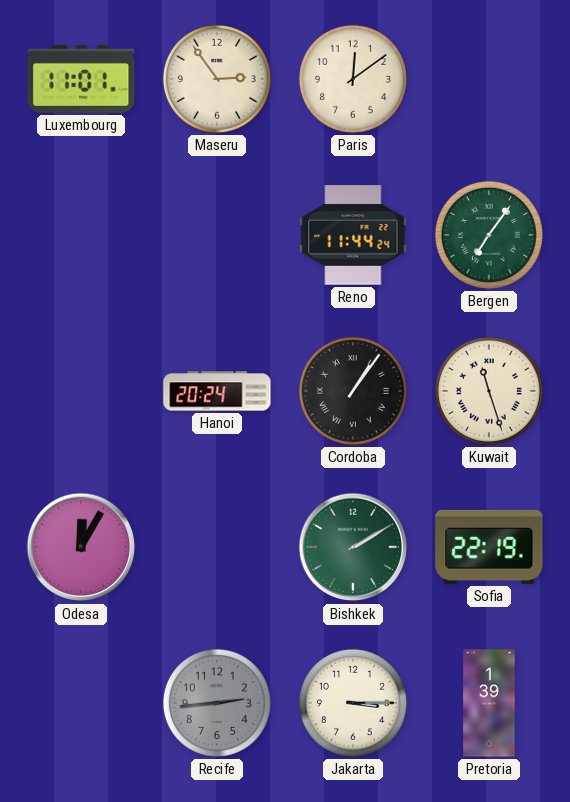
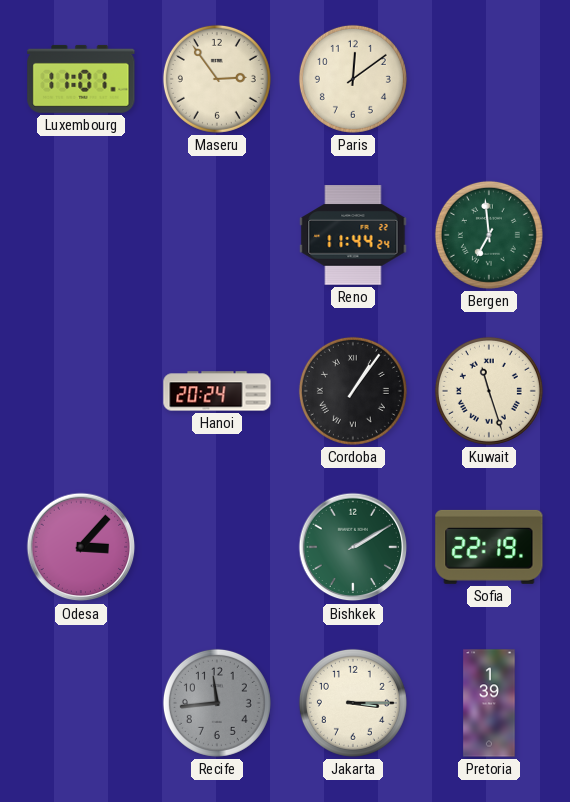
Bergen: 7:06 -> 6:59
Odesa: 12:05 -> 3:07
Recife: 2:44 -> 11:44
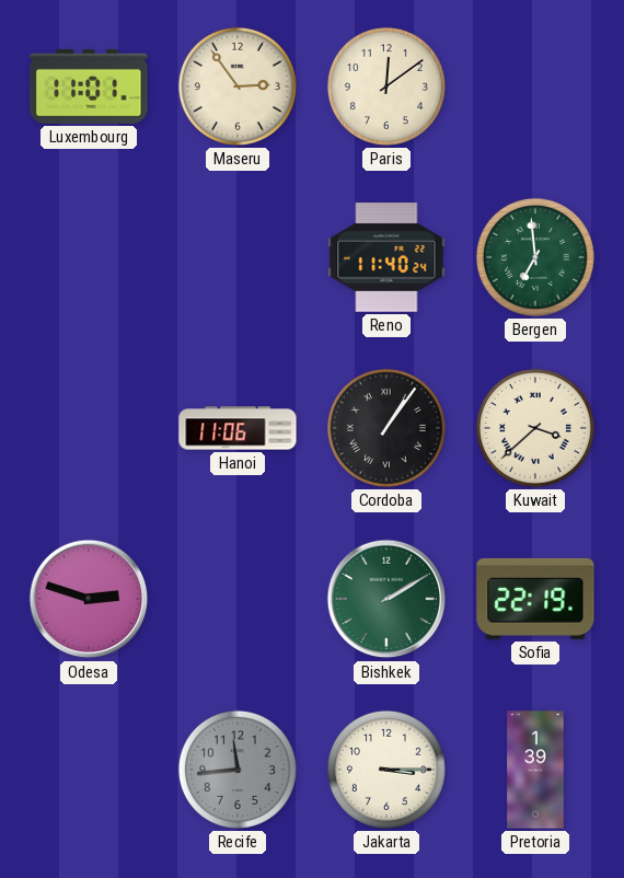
Reno: 11:44 -> 11:40
Hanoi: 20:24 -> 11:06
Kuwait: 11:27 -> 3:38
Odesa: 3:07 -> 2:48
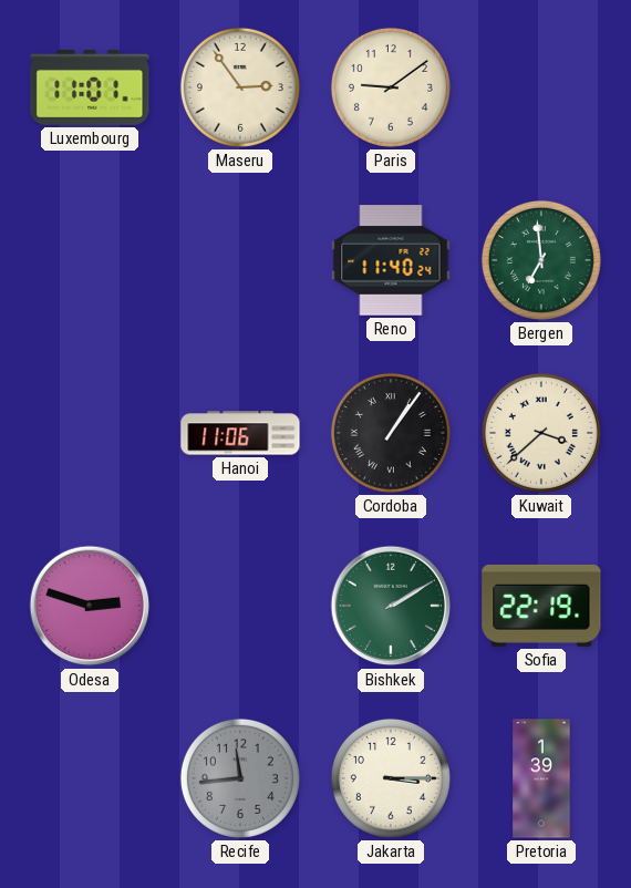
Paris: 12:09 -> 9:09
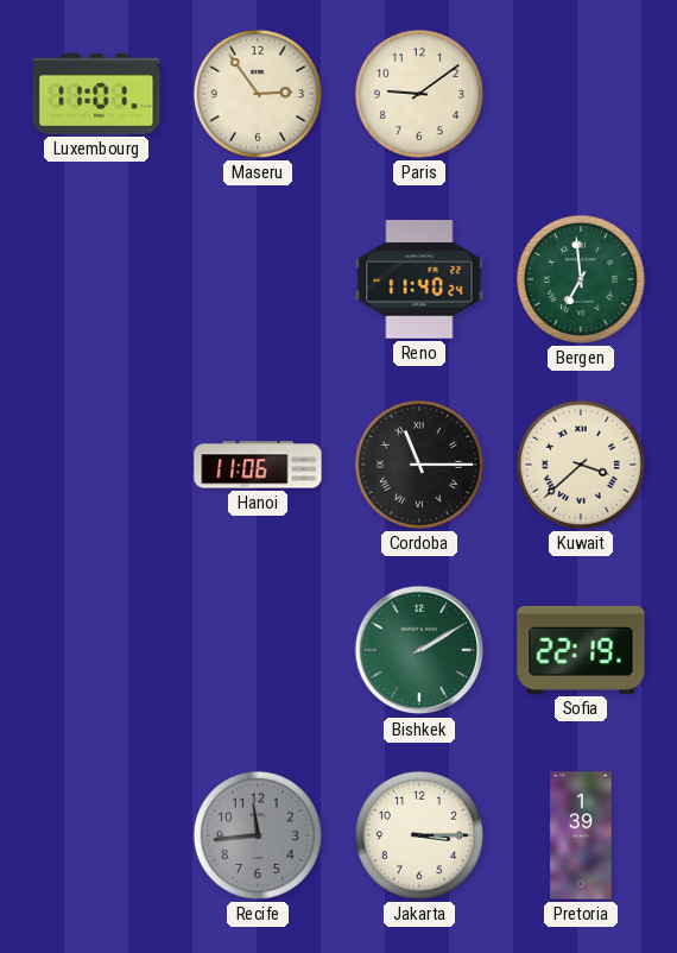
Cordoba: 1:06 -> 11:15
Odesa: 2:48 -> none
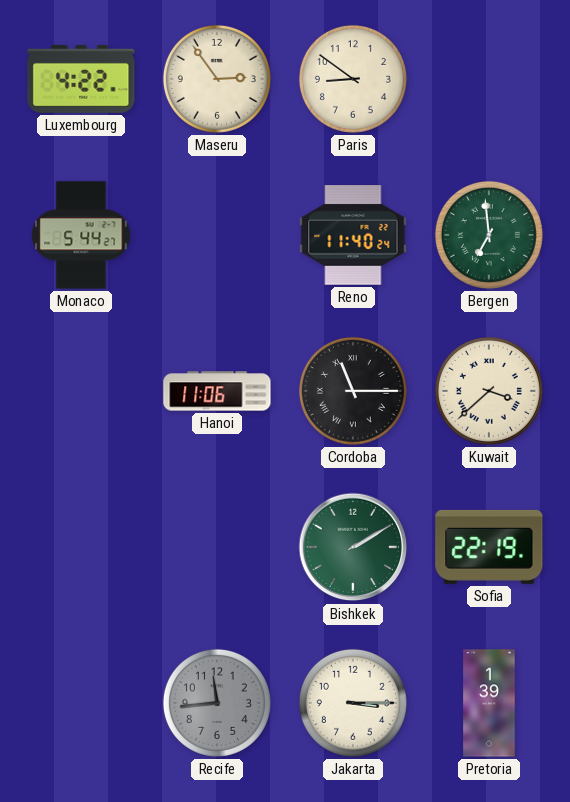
Luxembourg: 11:01 -> 4:22
Paris: 9:09 -> 8:51
Monaco: none -> 5:44
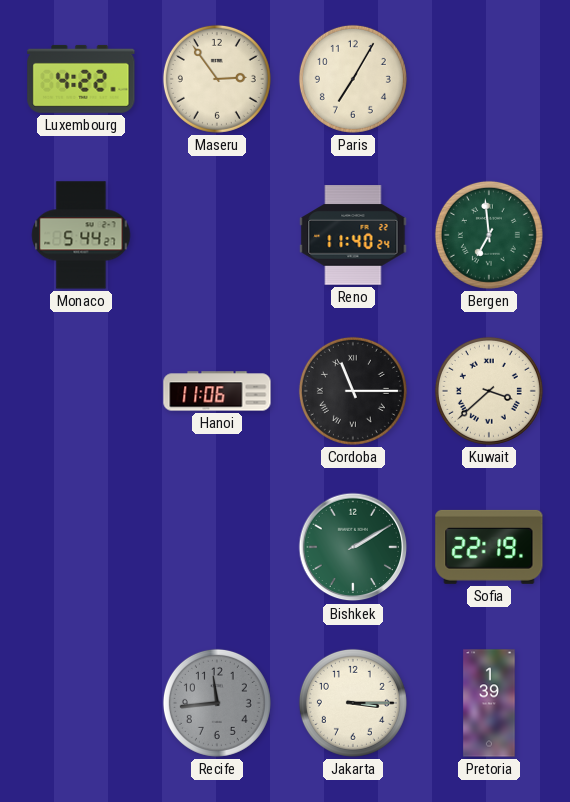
Paris: 8:51 -> 7:05
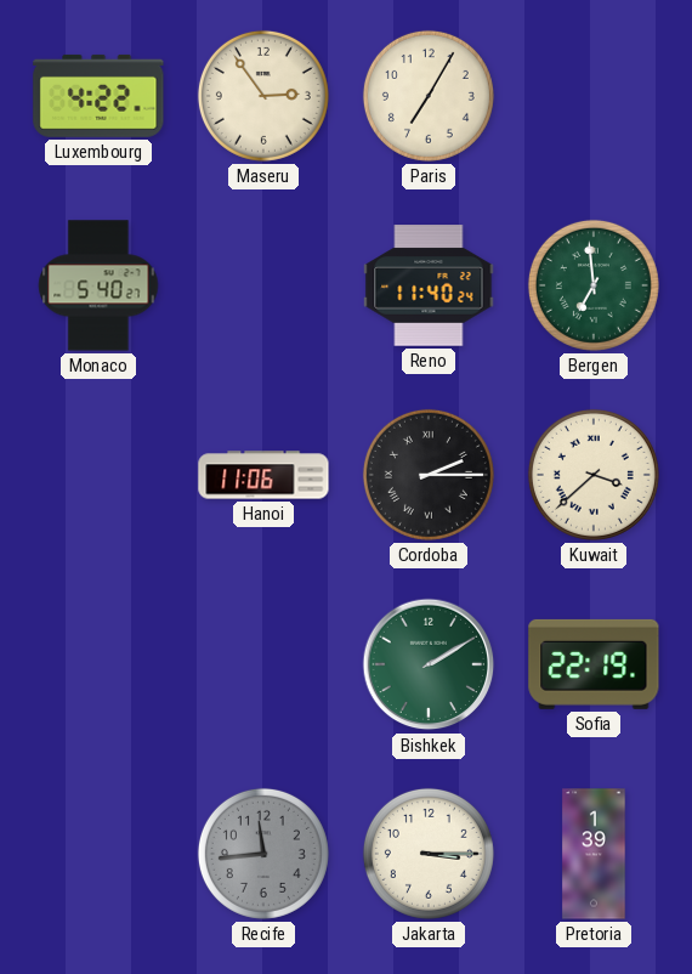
Monaco: 5:44 -> 5:40
Cordoba: 11:15 -> 2:15
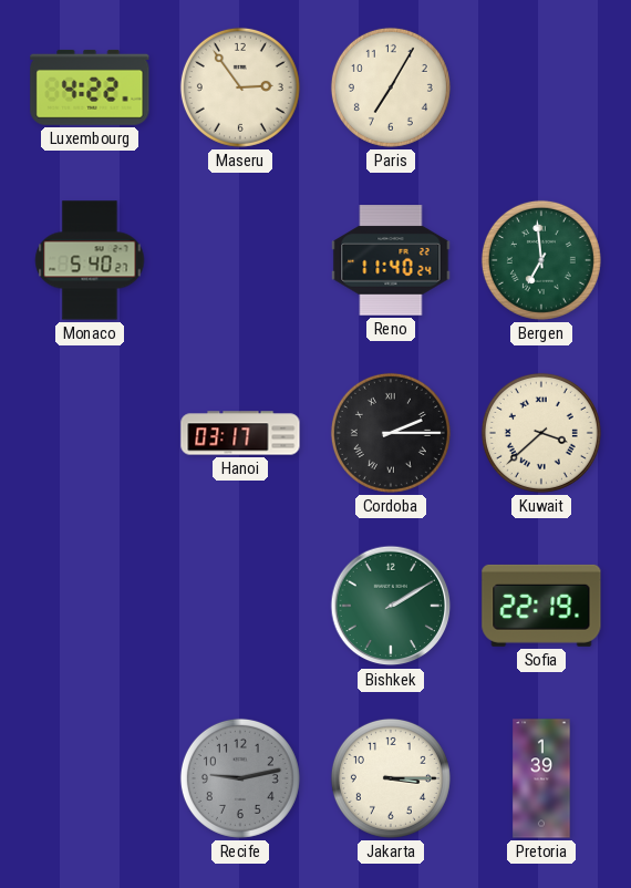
Hanoi: 11:06 -> 03:17
Recife: 11:44 -> 9:13
